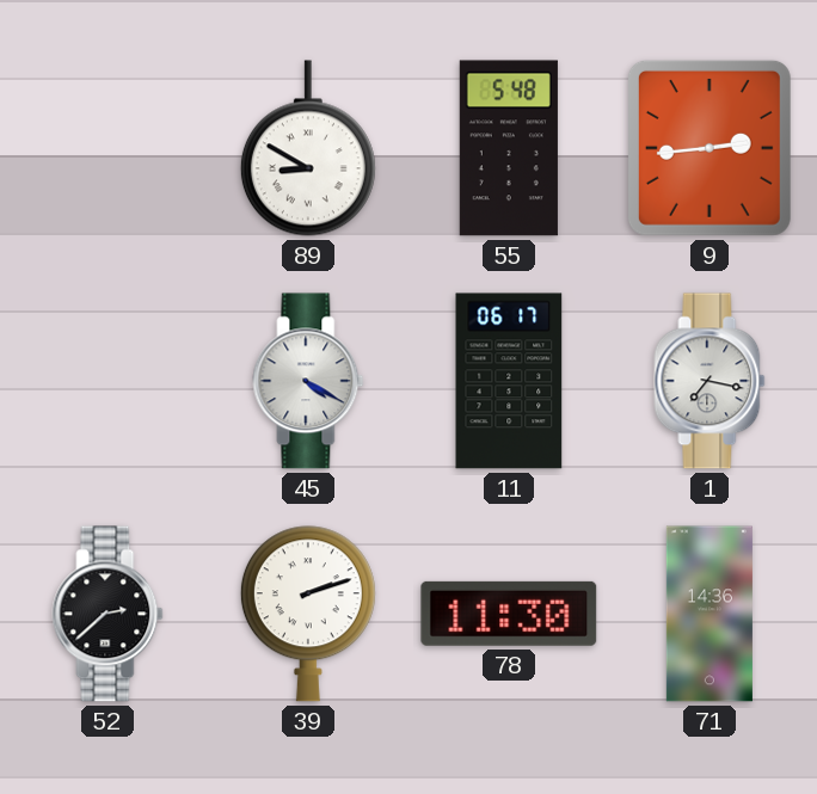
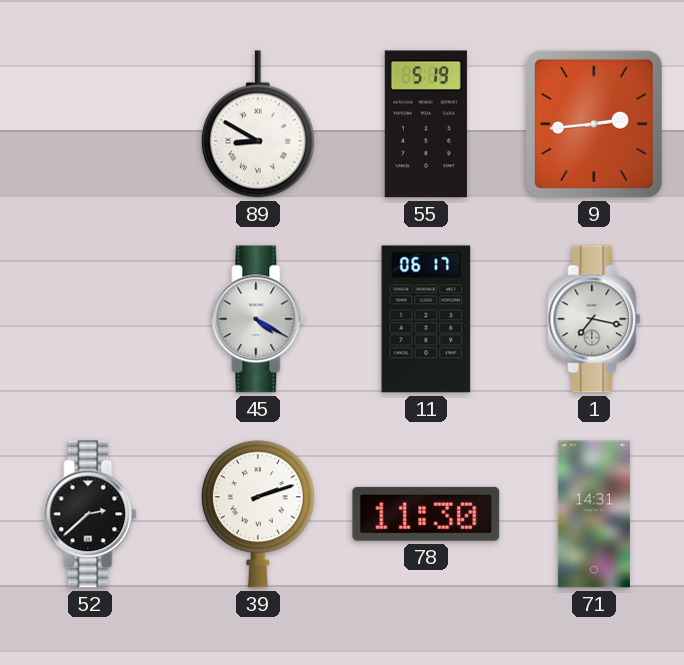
55: 5:48 -> 5:19
71: 14:36 -> 14:31
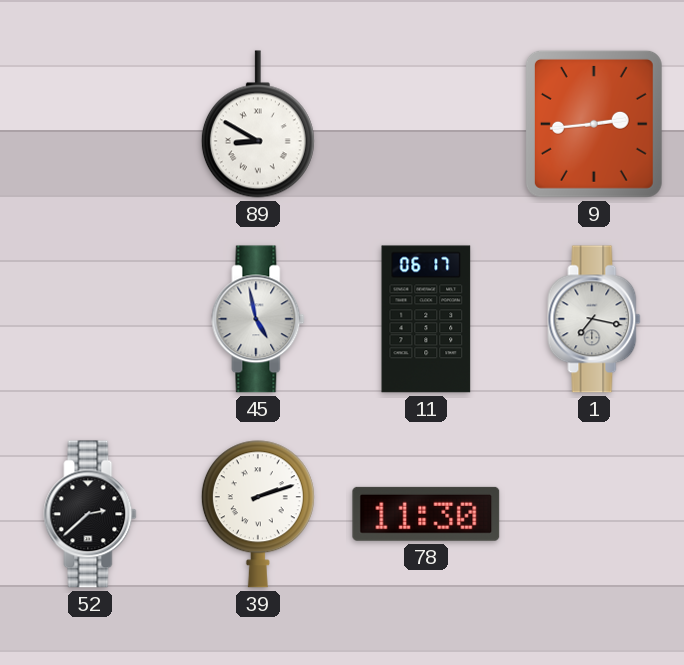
55: 5:19 -> none
45: 4:20 -> 4:58
71: 14:31 -> none
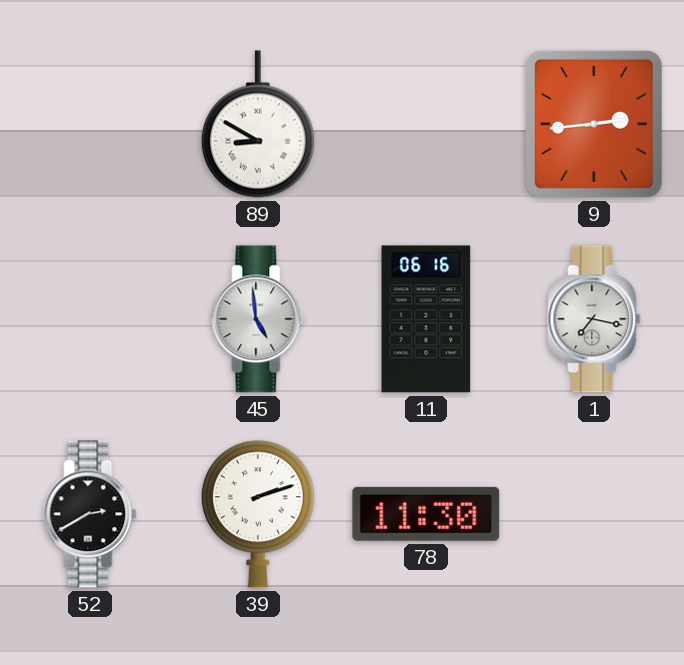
45: 4:58 -> 4:59
11: 06:17 -> 06:16
52: 2:38 -> 2:40
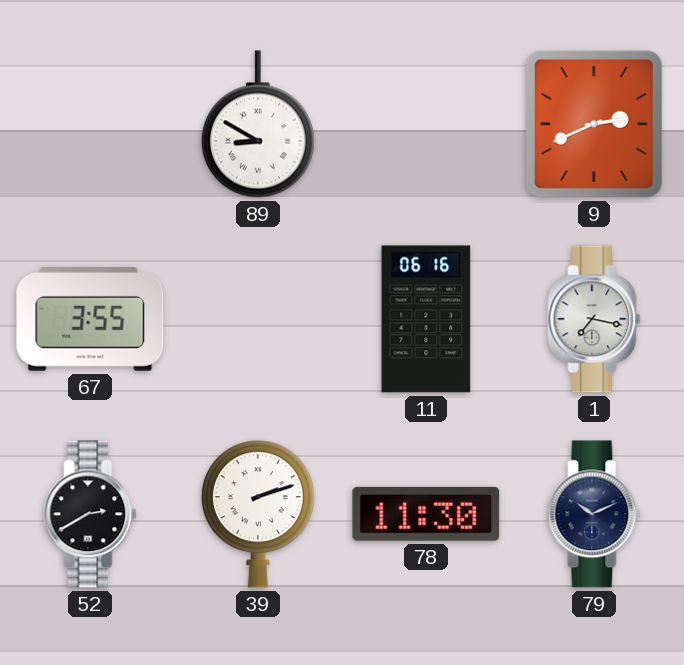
9: 2:44 -> 2:41
67: none -> 3:55
45: 4:59 -> none
79: none -> 10:11
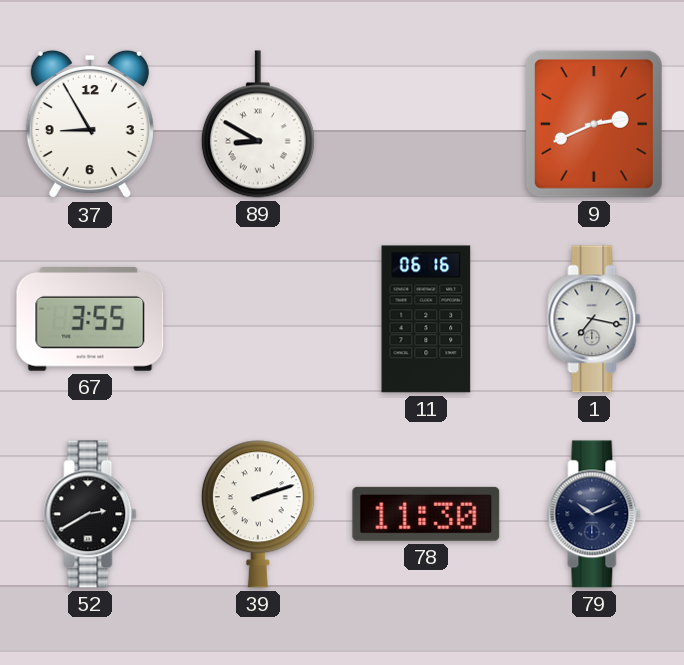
37: none -> 8:55
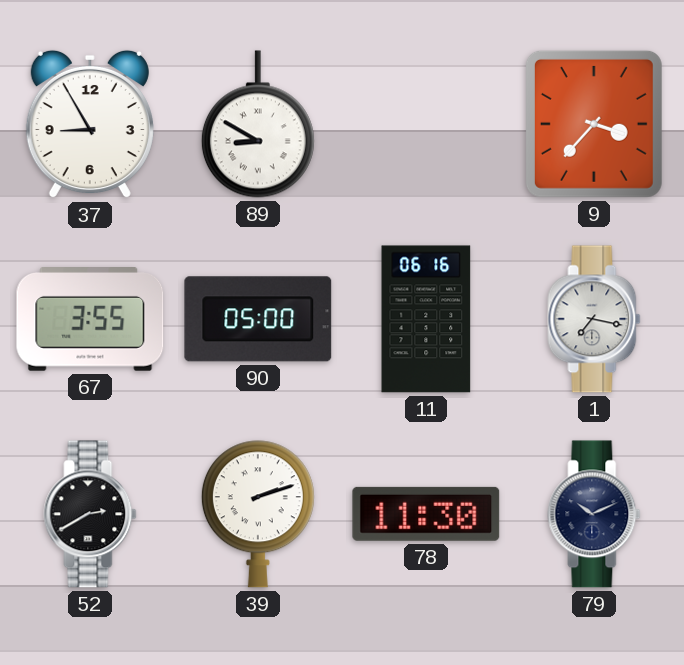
9: 2:41 -> 3:37
90: none -> 05:00
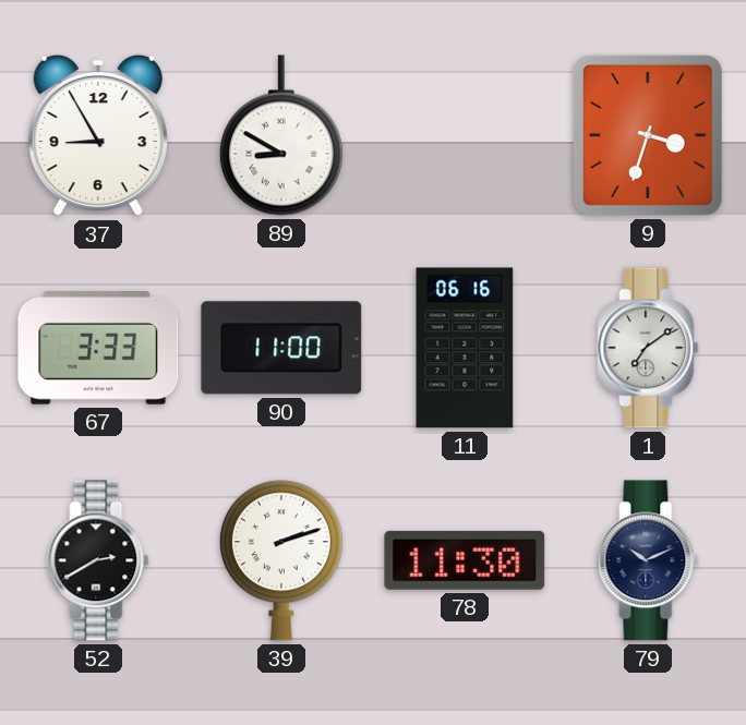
9: 3:37 -> 3:33
67: 3:55 -> 3:33
90: 05:00 -> 11:00
1: 7:17 -> 7:09
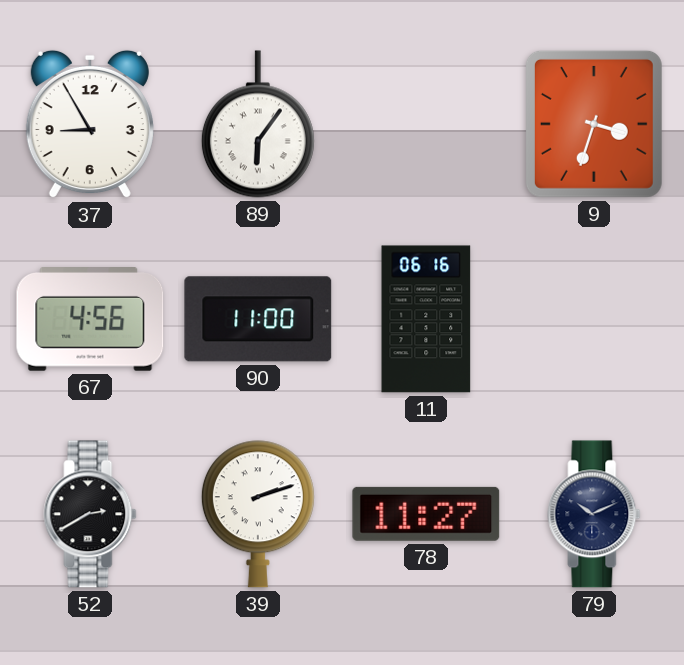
89: 8:50 -> 6:06
67: 3:33 -> 4:56
1: 7:09 -> none
78: 11:30 -> 11:27
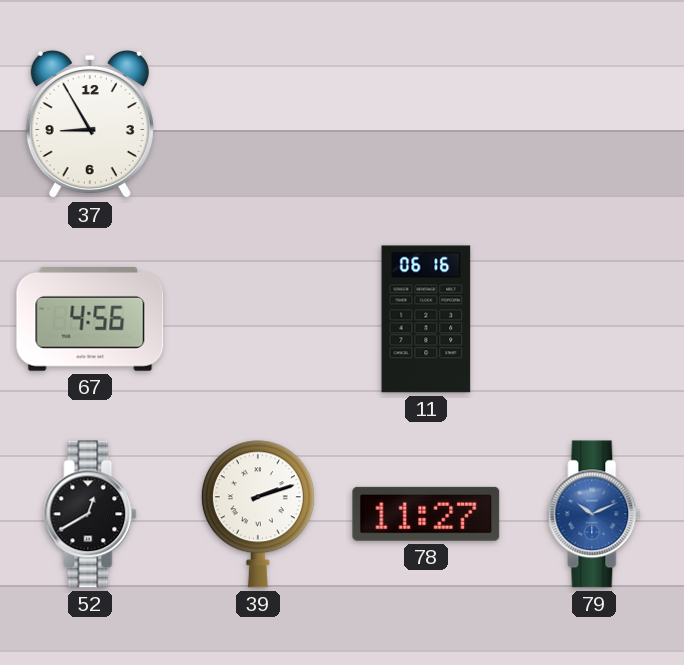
89: 6:06 -> none
9: 3:33 -> none
90: 11:00 -> none
52: 2:40 -> 12:40
79 dial: navy -> blue
